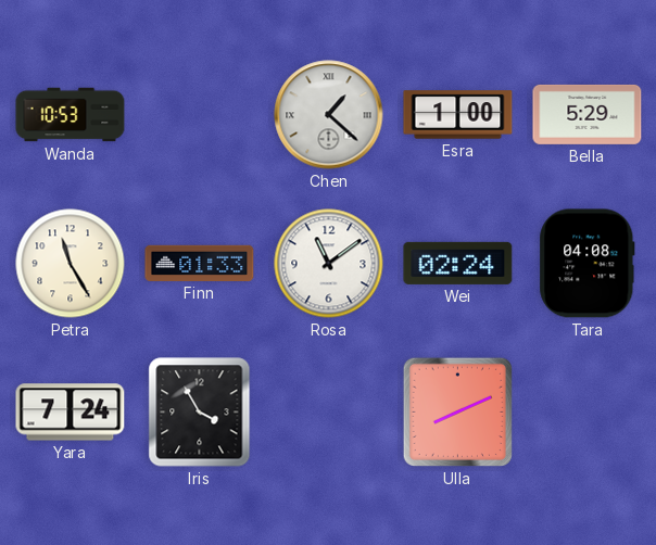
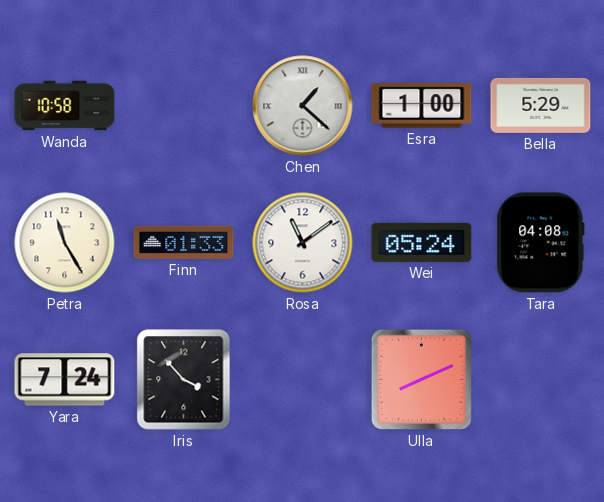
Wanda: 10:53 -> 10:58
Wei: 02:24 -> 05:24
Iris: 3:55 -> 3:53
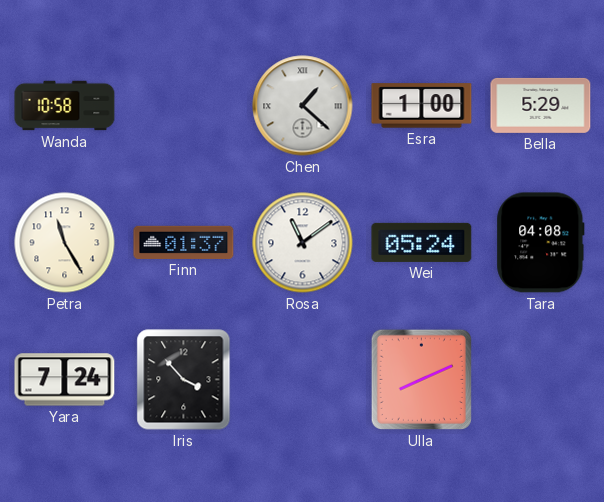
Finn: 01:33 -> 01:37
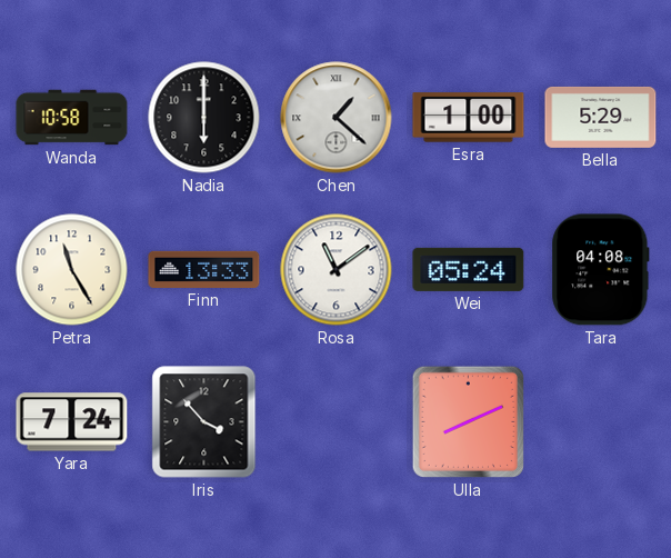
Nadia: none -> 6:00
Finn: 01:37 -> 13:33
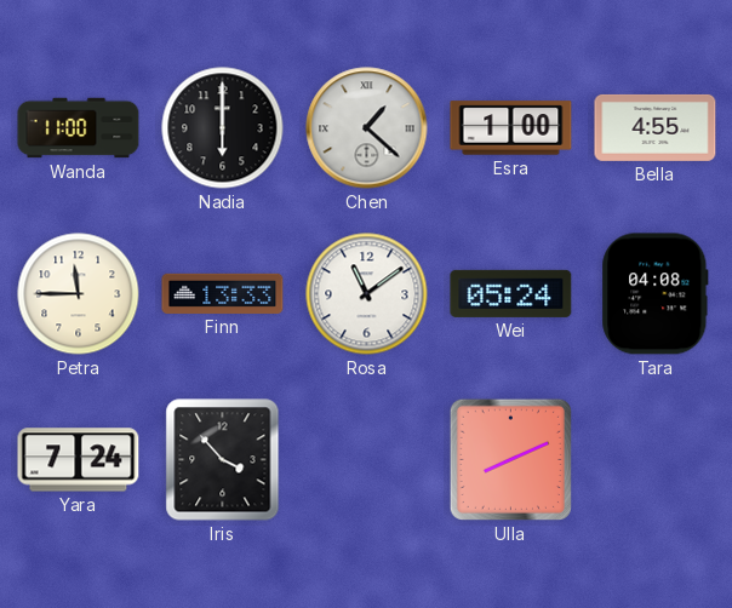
Wanda: 10:58 -> 11:00
Bella: 5:29 -> 4:55
Petra: 11:25 -> 11:45
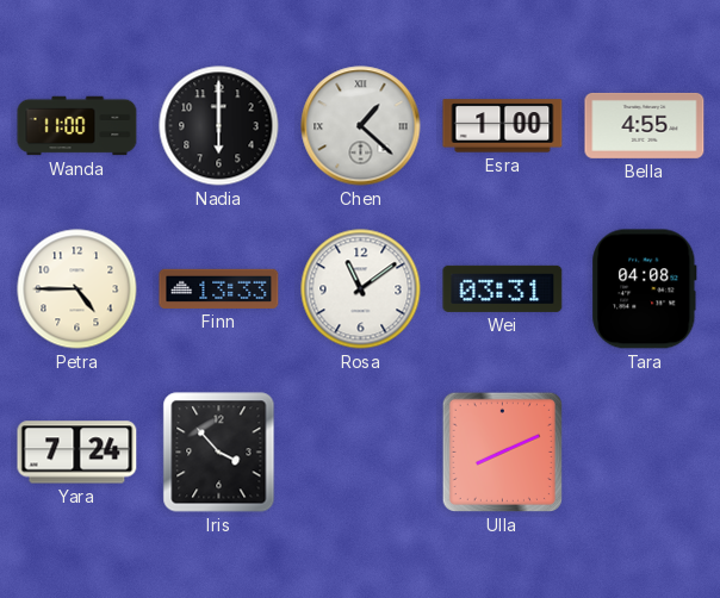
Petra: 11:45 -> 4:45
Wei: 05:24 -> 03:31
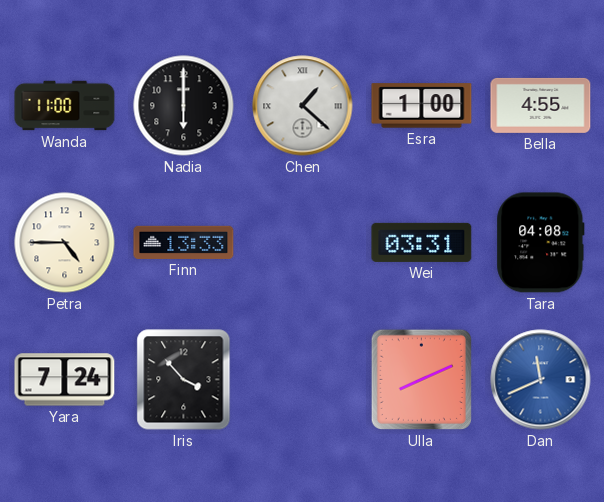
Rosa: 11:09 -> none
Dan: none -> 11:41
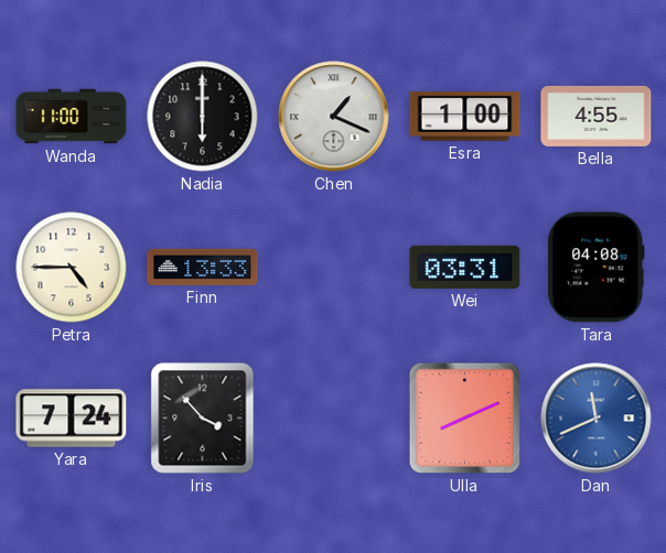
Chen: 1:22 -> 1:19
